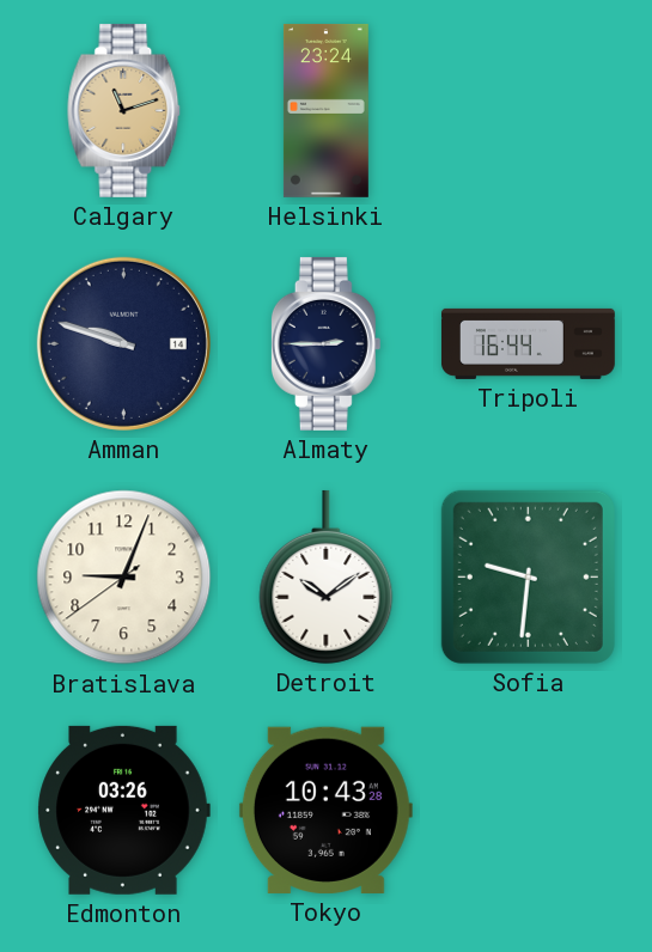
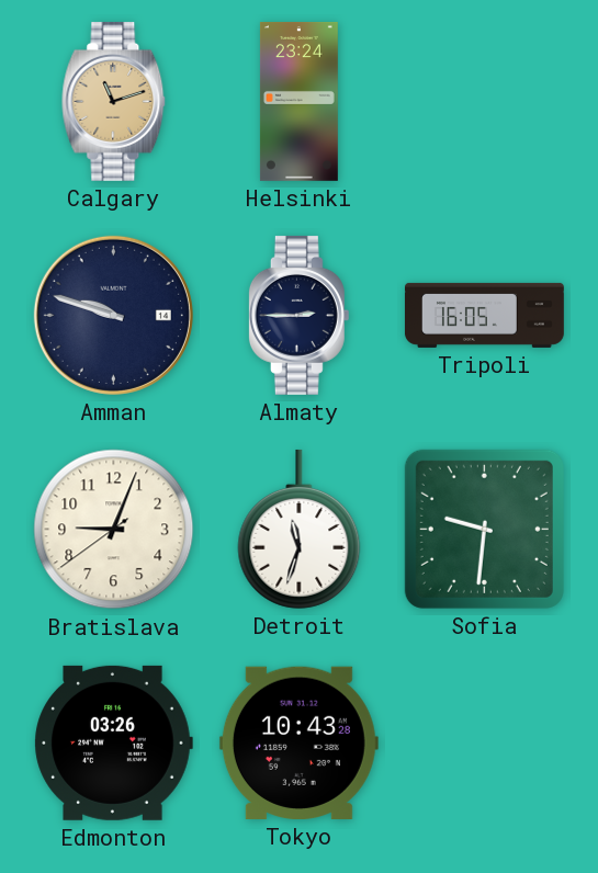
Tripoli: 16:44 -> 16:05
Detroit: 10:09 -> 11:33
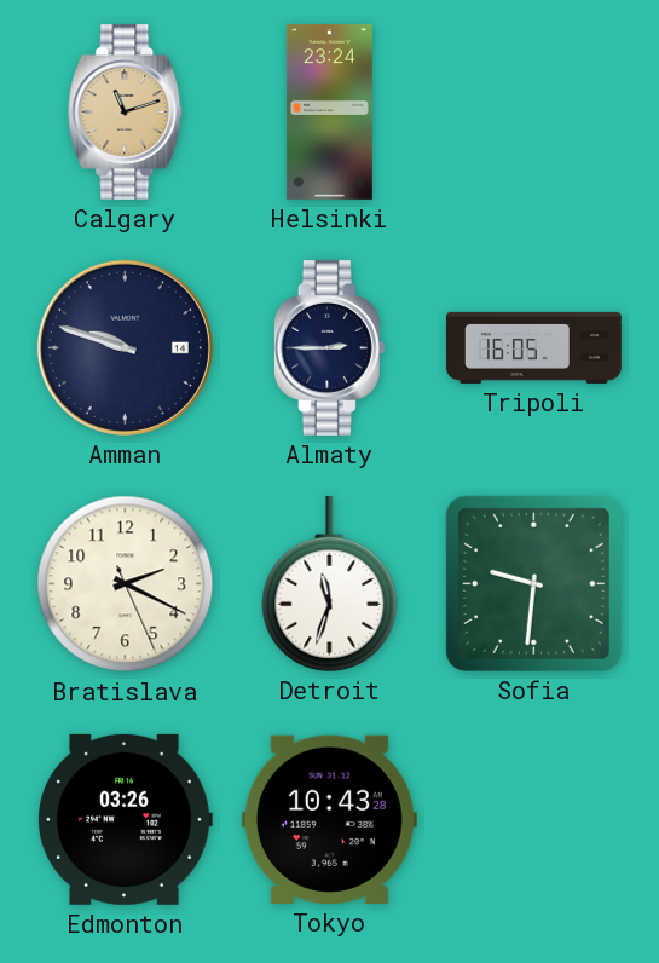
Bratislava: 9:03 -> 2:19
